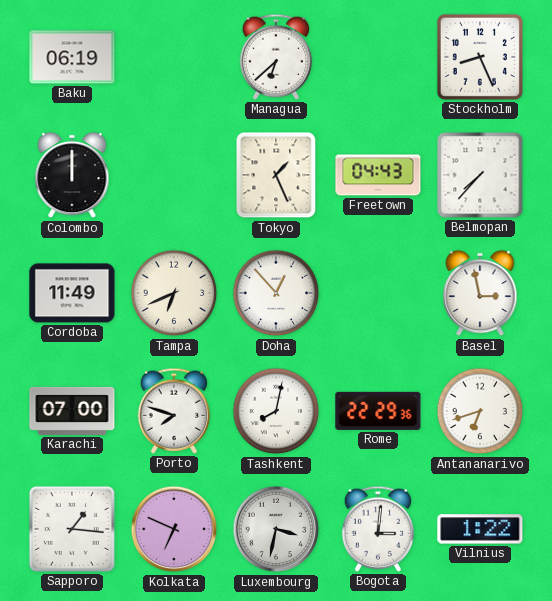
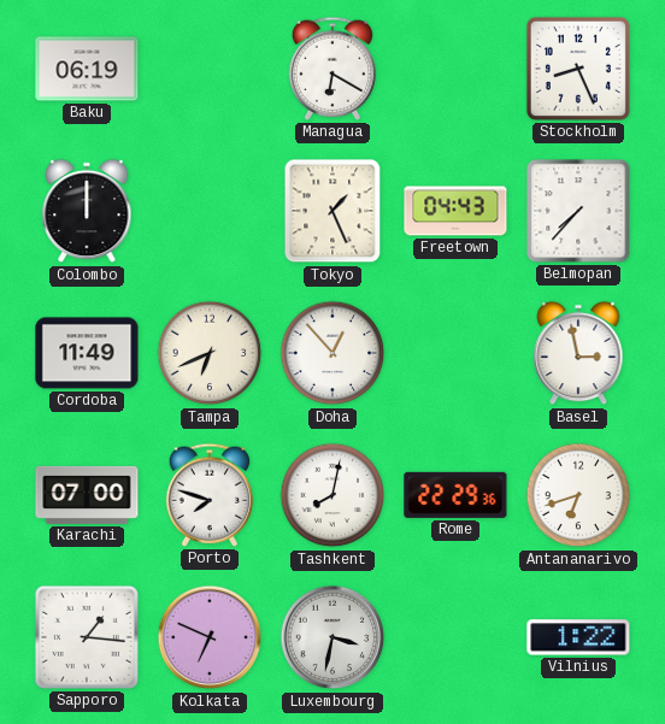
Managua: 6:38 -> 6:20
Bogota: 3:01 -> none
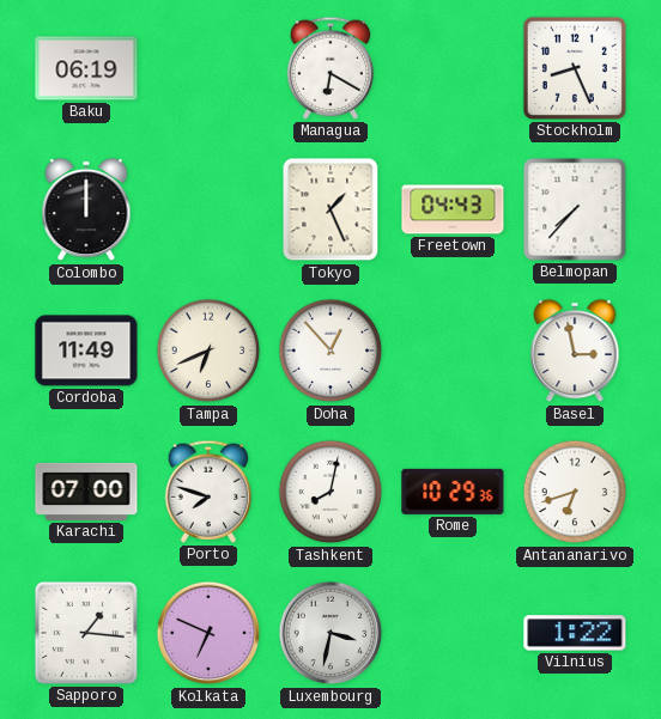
Rome: 22:29 -> 10:29
